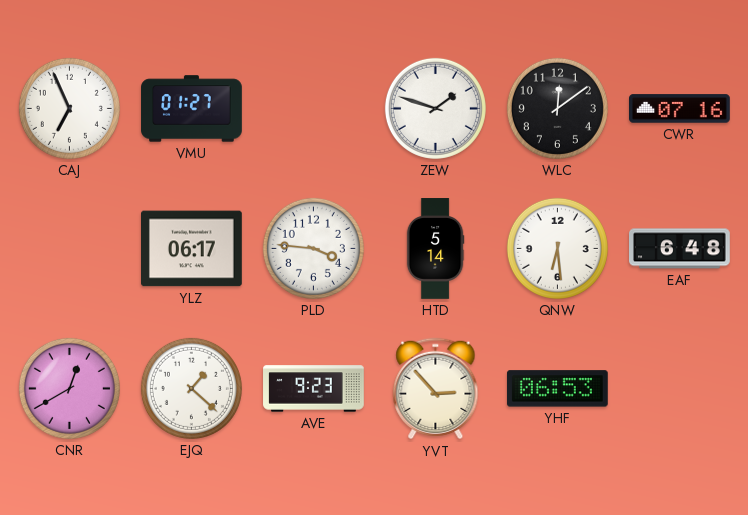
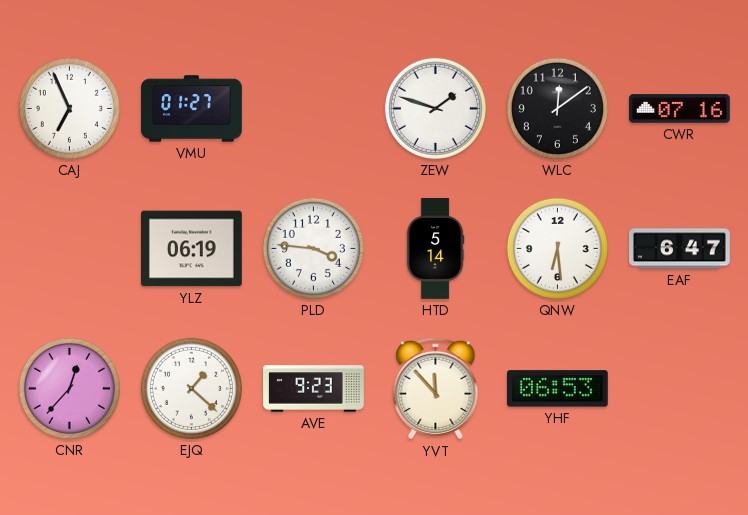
YLZ: 06:17 -> 06:19
EAF: 6:48 -> 6:47
CNR: 12:40 -> 12:37
YVT: 2:53 -> 11:53
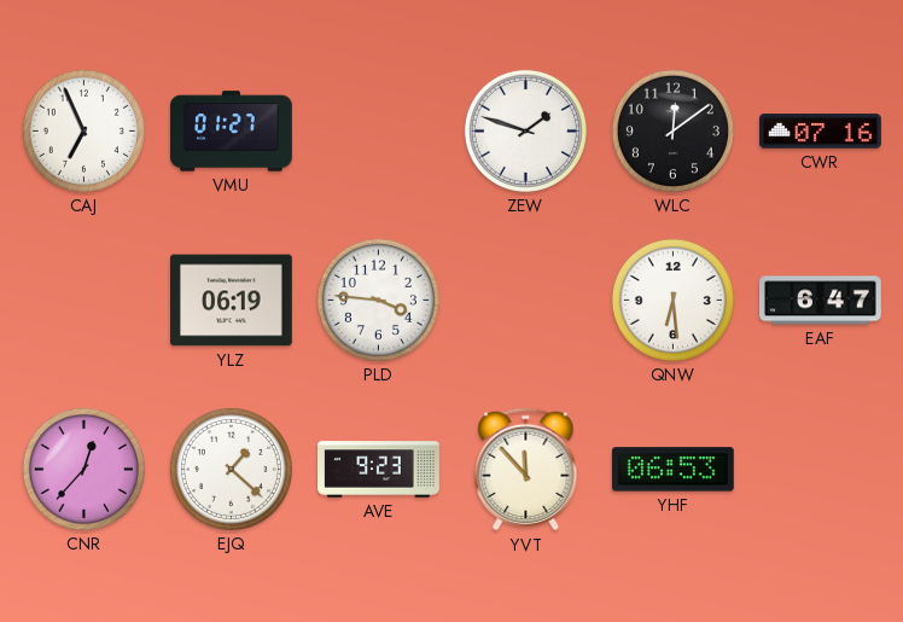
HTD: 5:14 -> none
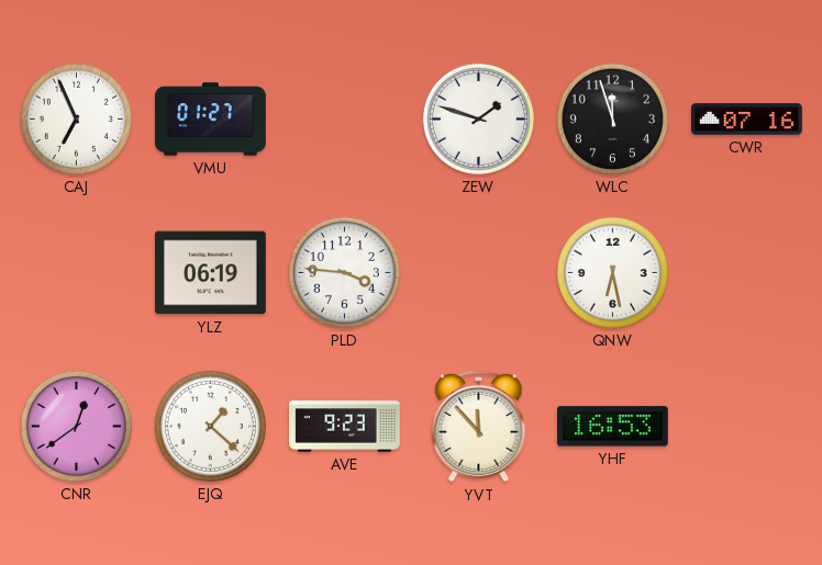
WLC: 12:09 -> 11:57
QNW: 6:29 -> 6:28
EAF: 6:47 -> none
CNR: 12:37 -> 12:39
YHF: 06:53 -> 16:53
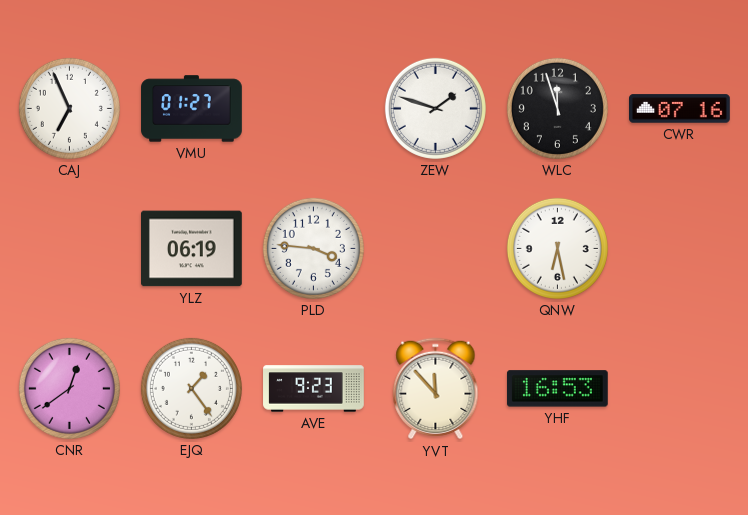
EJQ: 1:22 -> 1:24
